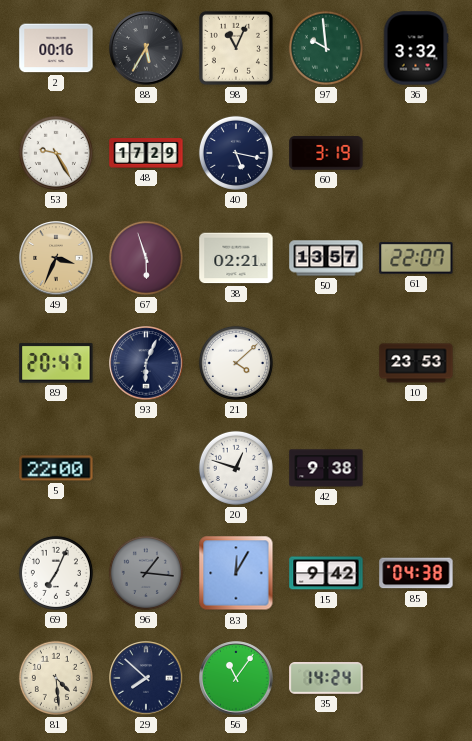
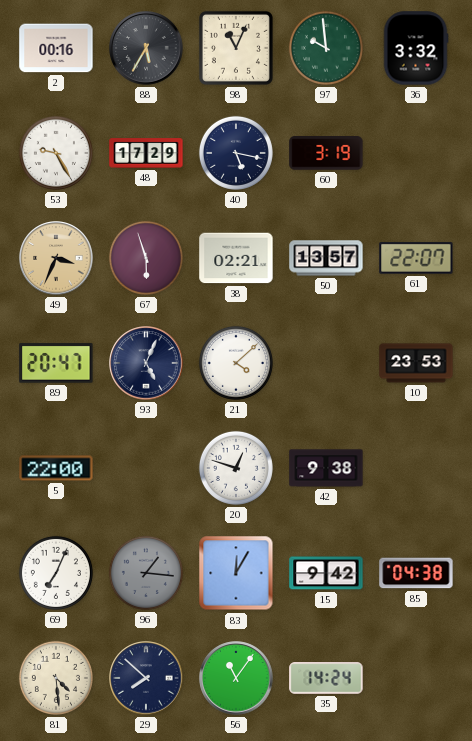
93: 6:04 -> 5:04
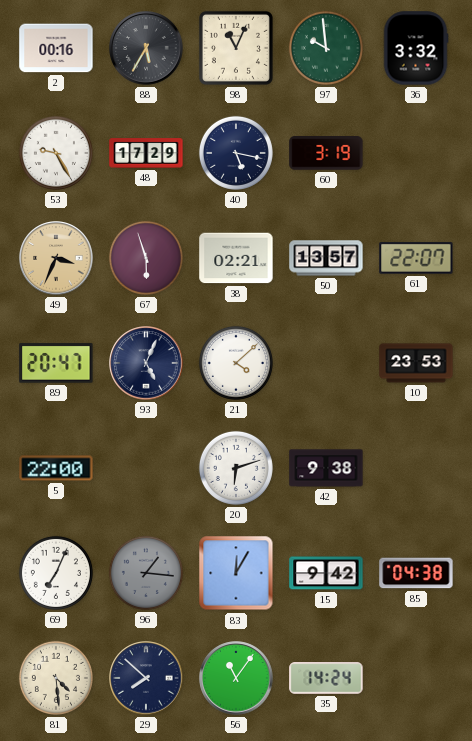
20: 12:48 -> 6:12
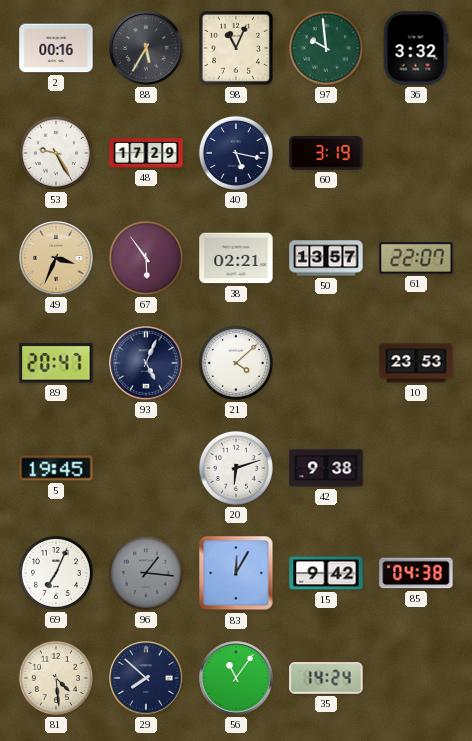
67: 5:57 -> 5:54
5: 22:00 -> 19:45
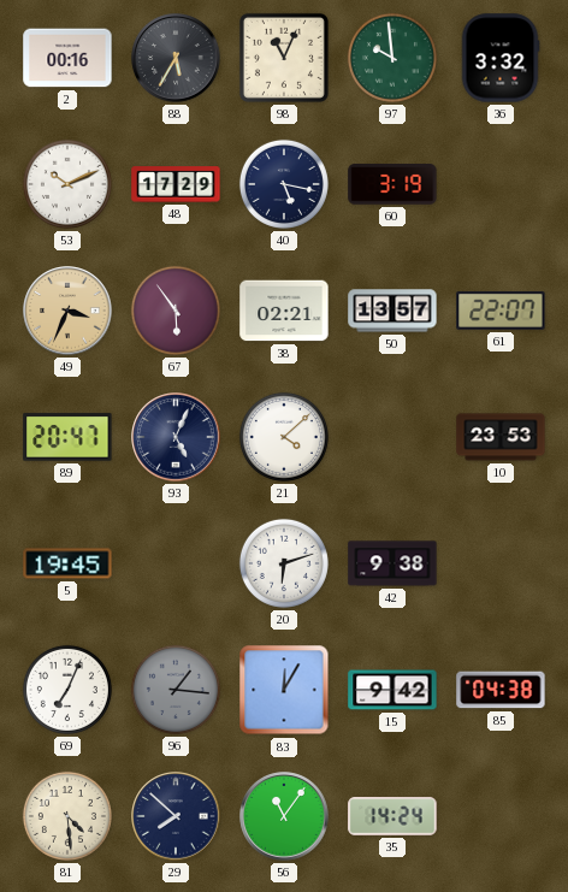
53: 9:25 -> 10:11
